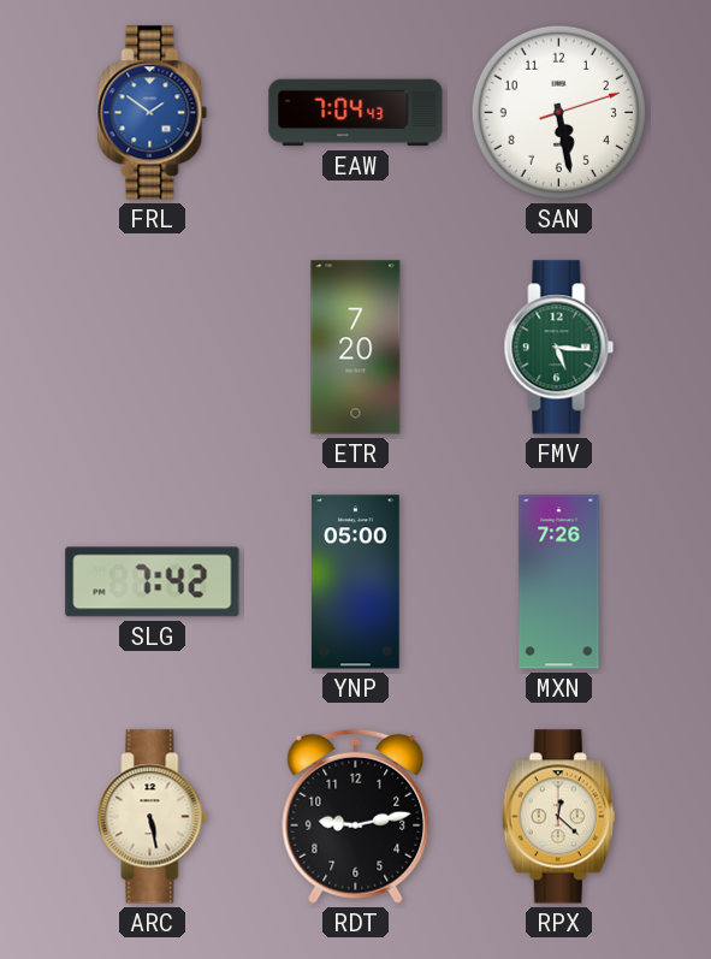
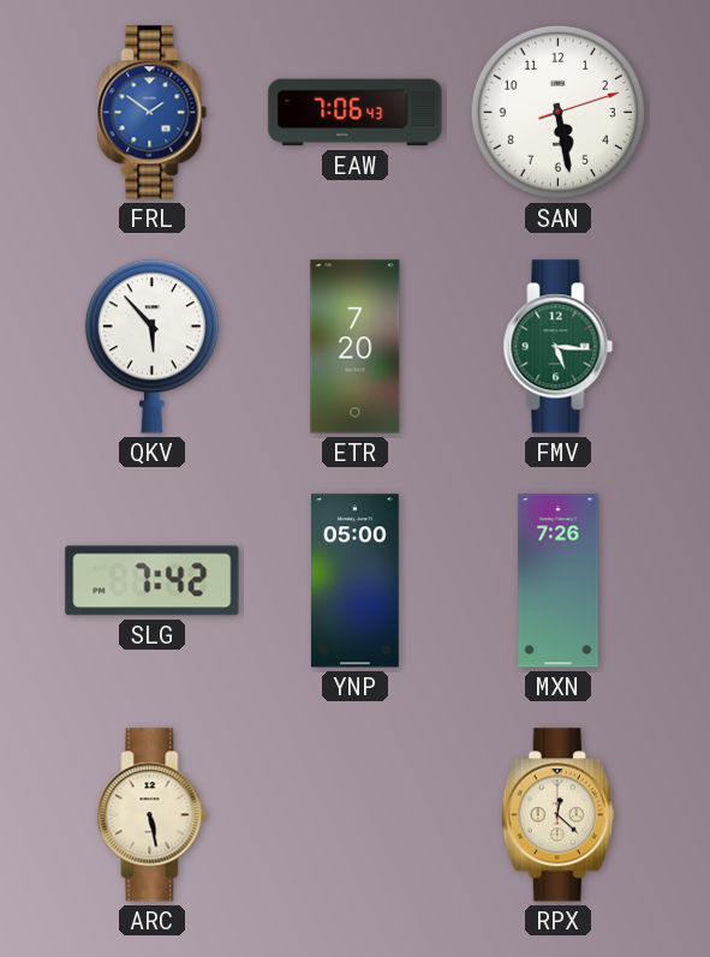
EAW: 7:04 -> 7:06
QKV: none -> 5:53
RDT: 9:13 -> none
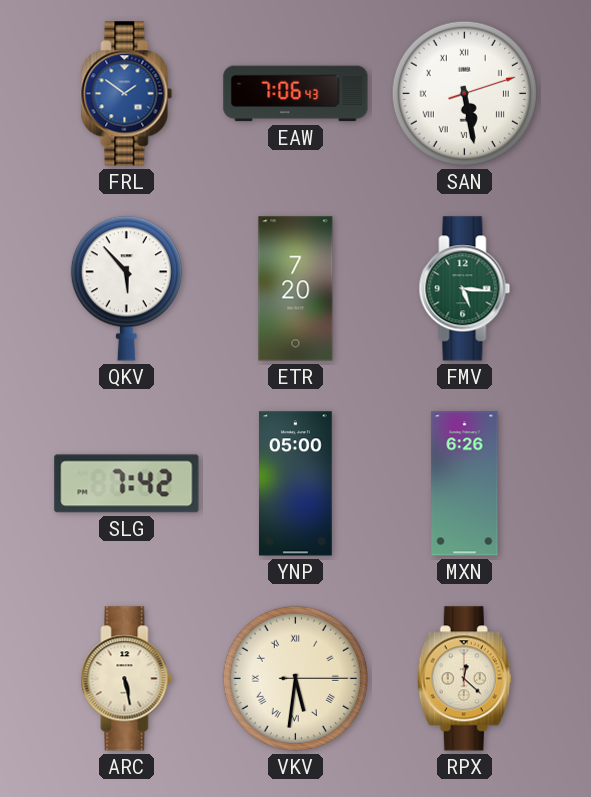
SAN numerals: Arabic -> Roman
MXN: 7:26 -> 6:26
VKV: none -> 5:31
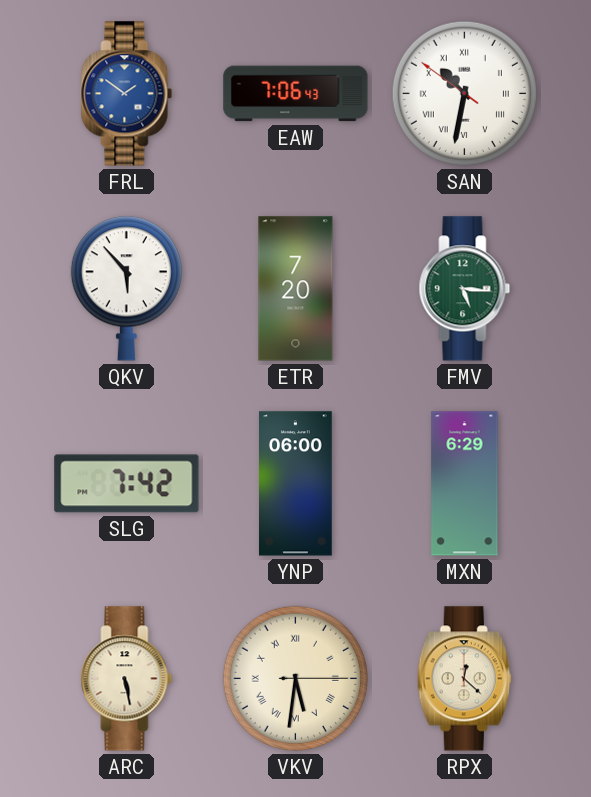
SAN: 5:28 -> 10:31
YNP: 05:00 -> 06:00
MXN: 6:26 -> 6:29
